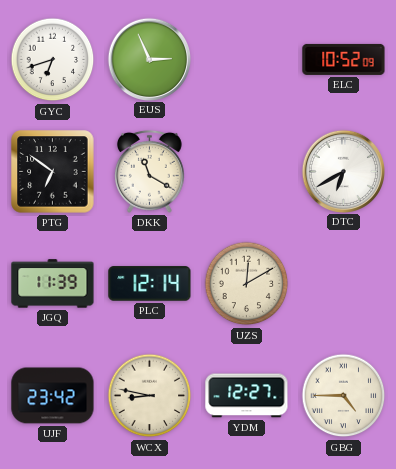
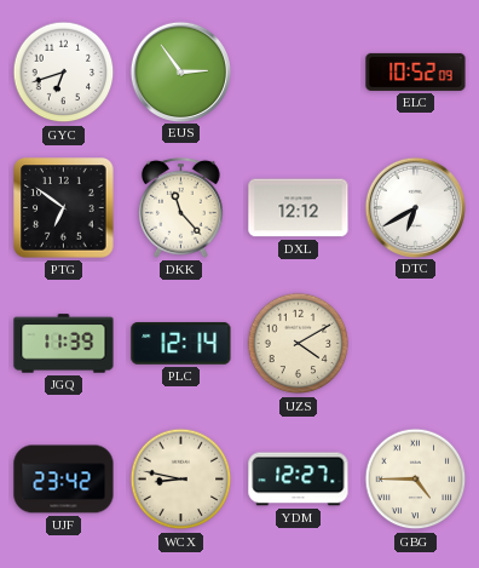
EUS: 2:56 -> 2:54
DKK: 11:20 -> 11:23
DXL: none -> 12:12
UZS: 12:10 -> 4:10
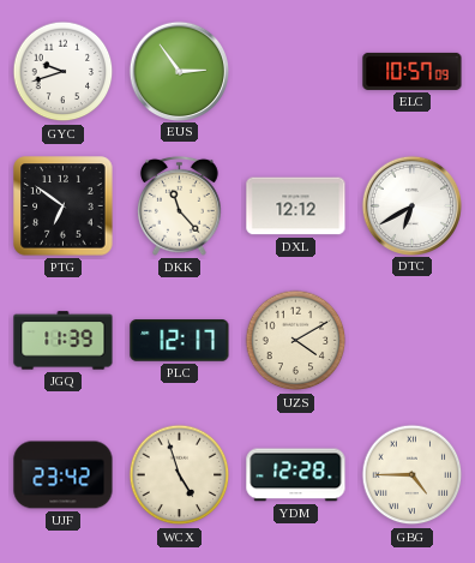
GYC: 6:42 -> 9:42
ELC: 10:52 -> 10:57
PLC: 12:14 -> 12:17
WCX: 8:47 -> 4:57
YDM: 12:27 -> 12:28
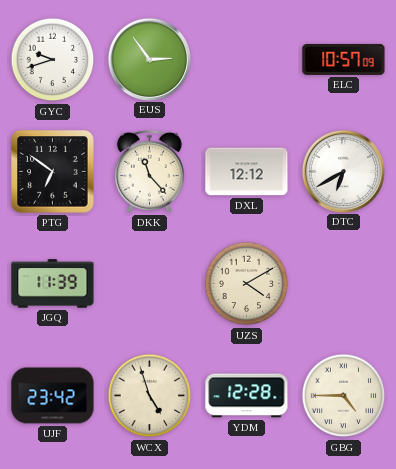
PLC: 12:17 -> none
